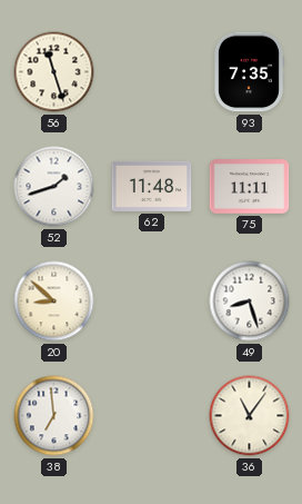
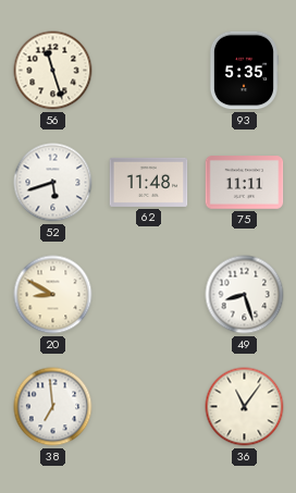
93: 7:35 -> 5:35
52: 1:42 -> 5:42
20: 8:52 -> 8:50
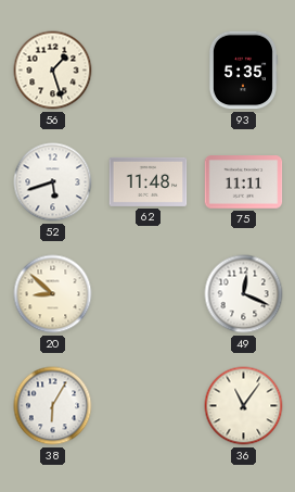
56: 11:27 -> 1:27
20: 8:50 -> 8:52
49: 8:27 -> 12:19
38: 6:59 -> 6:05
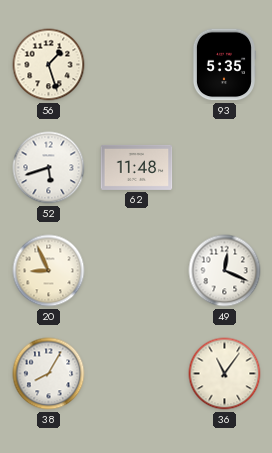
75: 11:11 -> none
20: 8:52 -> 8:56
38: 6:05 -> 8:05
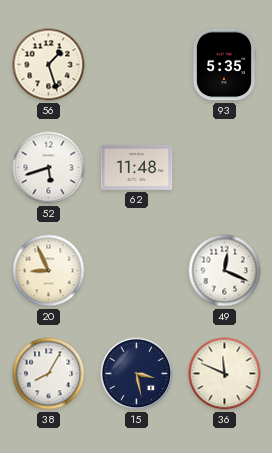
15: none -> 3:28
36: 11:06 -> 11:49
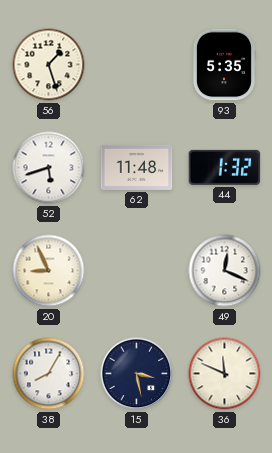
44: none -> 1:32
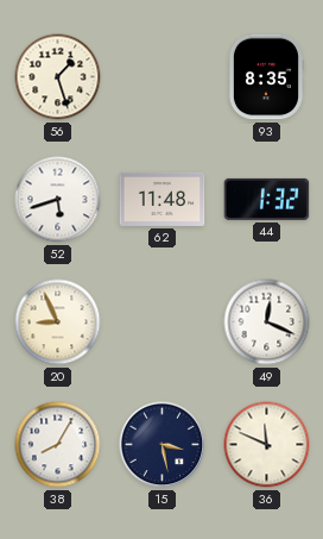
93: 5:35 -> 8:35
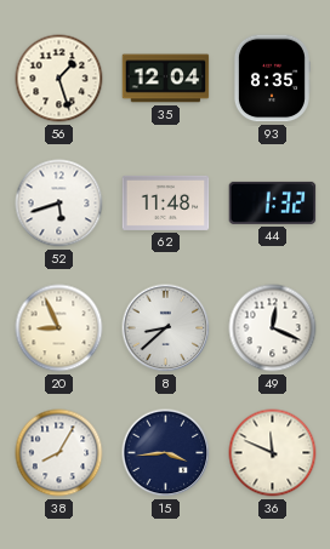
35: none -> 12:04
8: none -> 8:38
15: 3:28 -> 3:44
